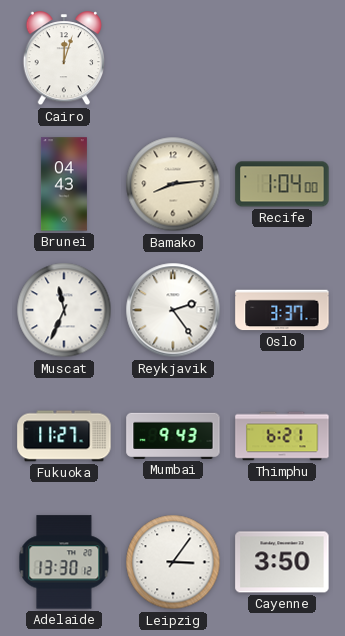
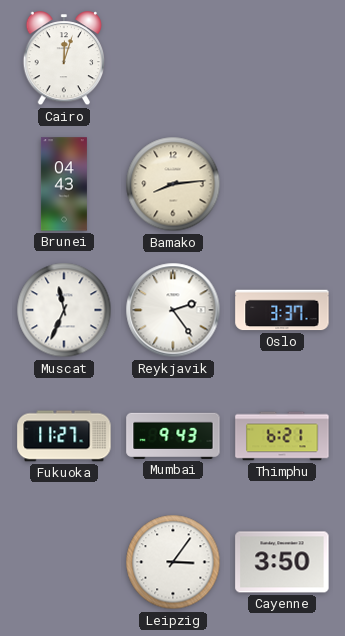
Recife: 1:04 -> none
Adelaide: 13:30 -> none
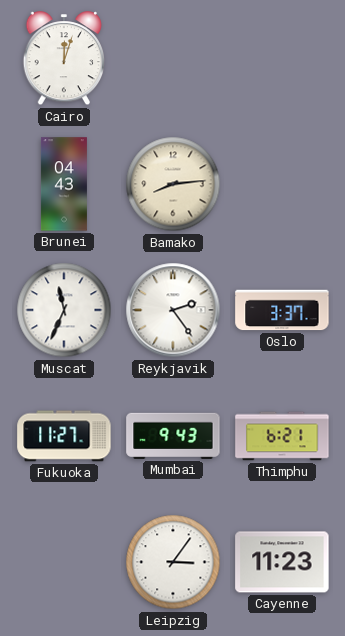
Cayenne: 3:50 -> 11:23
